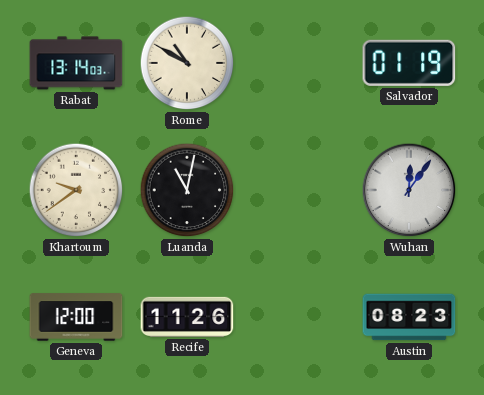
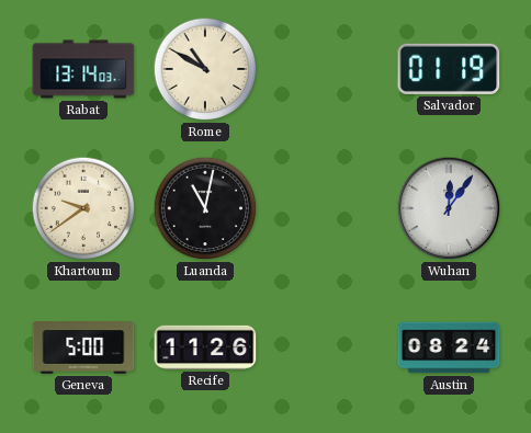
Geneva: 12:00 -> 5:00
Austin: 08:23 -> 08:24
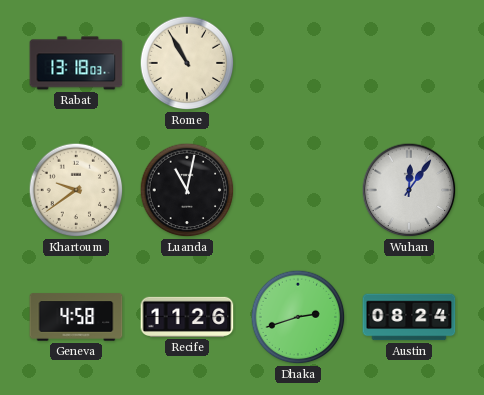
Rabat: 13:14 -> 13:18
Rome: 10:50 -> 10:55
Salvador: 01:19 -> none
Geneva: 5:00 -> 4:58
Dhaka: none -> 2:42
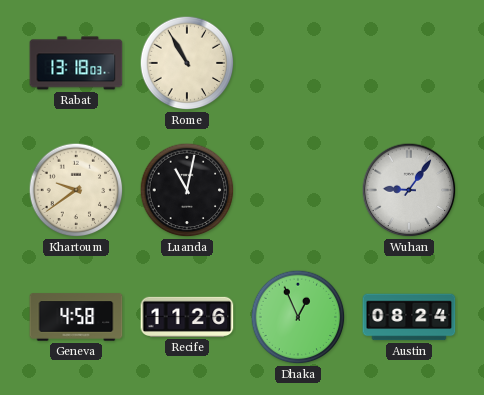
Wuhan: 12:06 -> 9:06
Dhaka: 2:42 -> 12:56
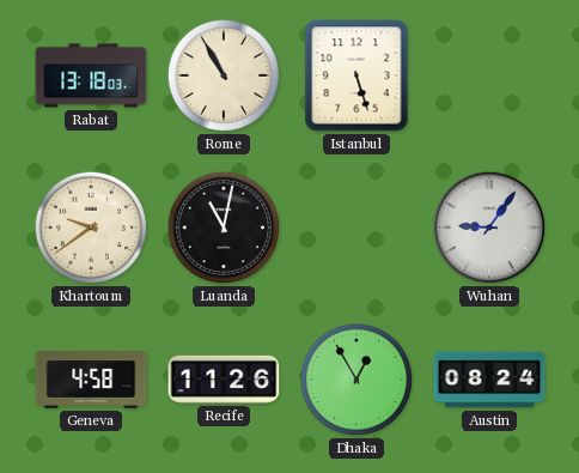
Istanbul: none -> 5:27
Dhaka: 12:56 -> 12:55
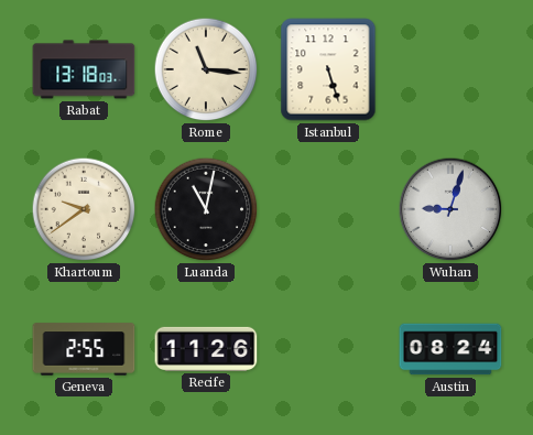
Rome: 10:55 -> 11:16
Wuhan: 9:06 -> 9:03
Geneva: 4:58 -> 2:55
Dhaka: 12:55 -> none
